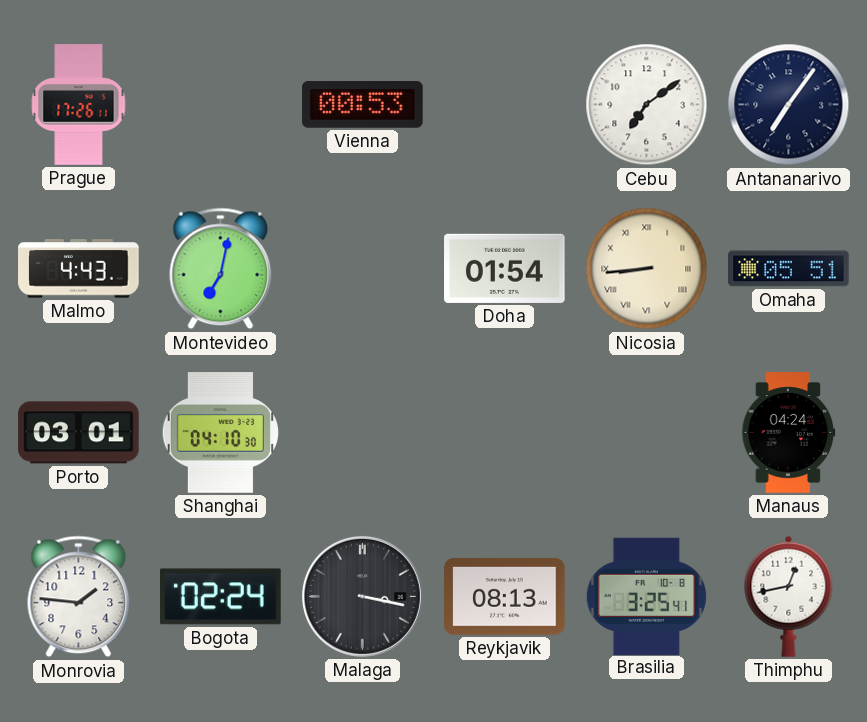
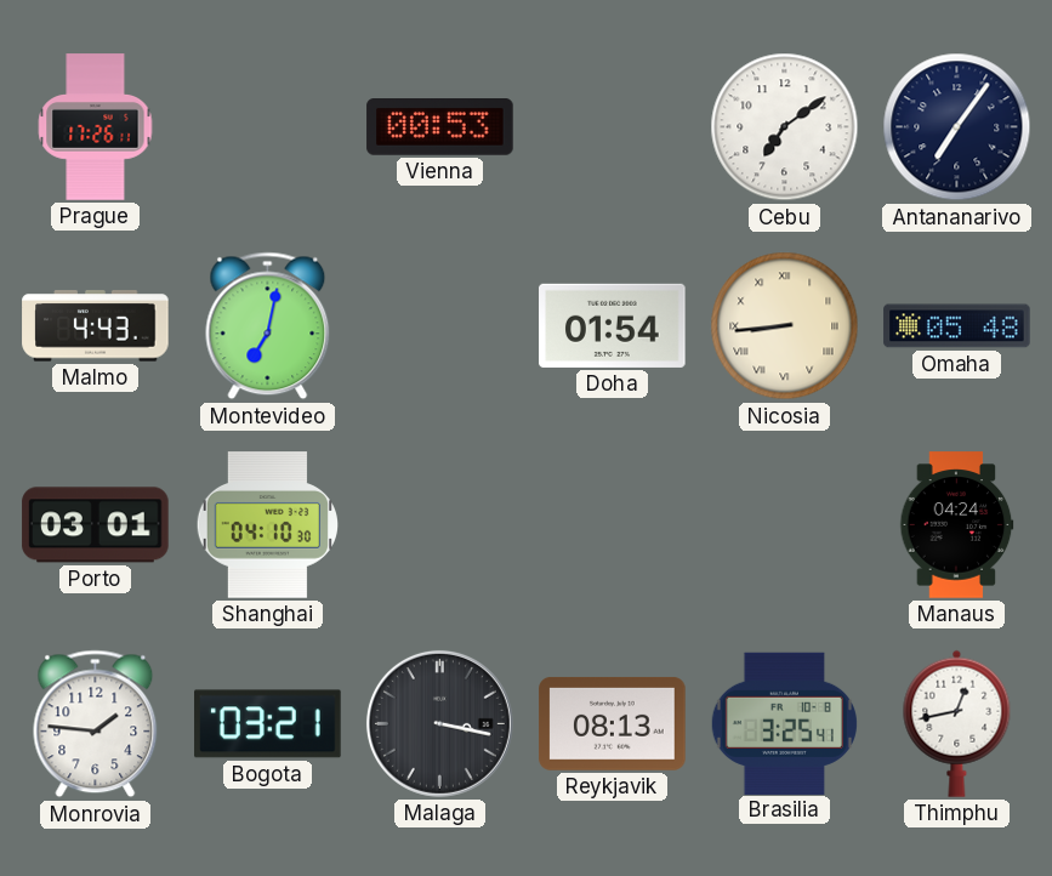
Omaha: 05:51 -> 05:48
Bogota: 02:24 -> 03:21
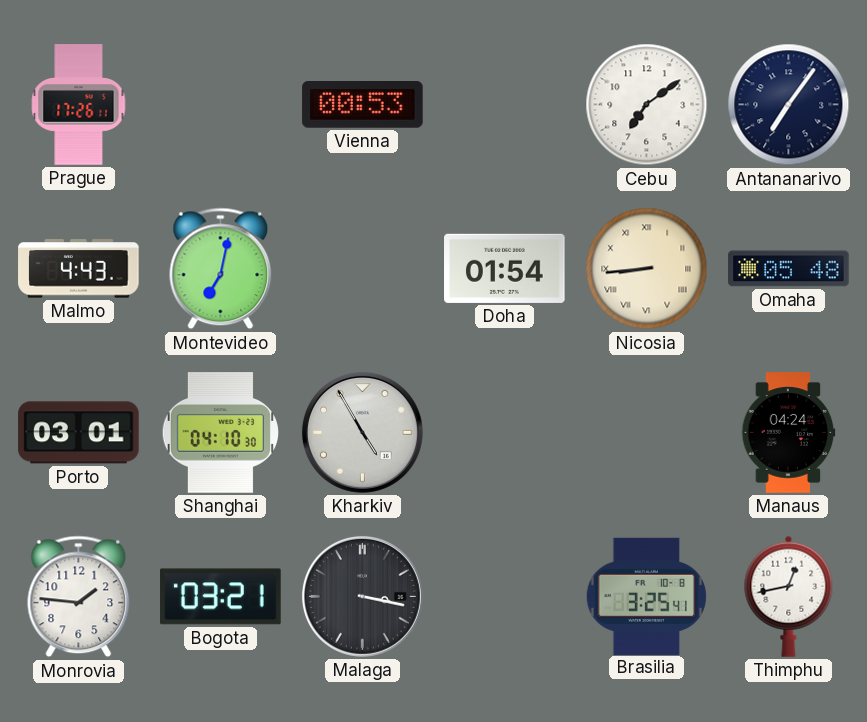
Kharkiv: none -> 4:55
Reykjavik: 08:13 -> none
